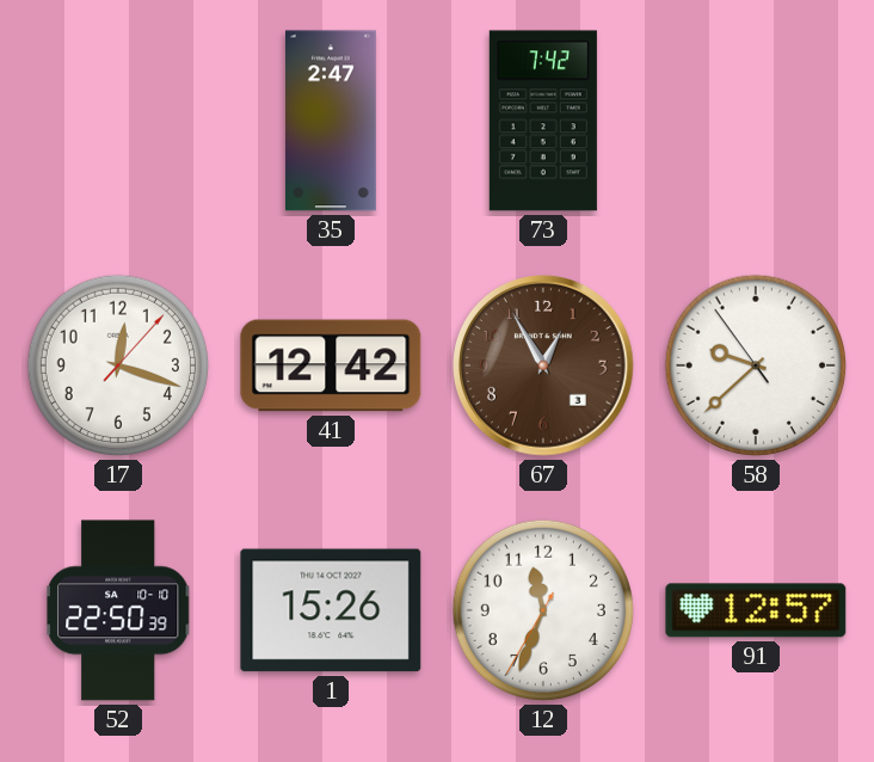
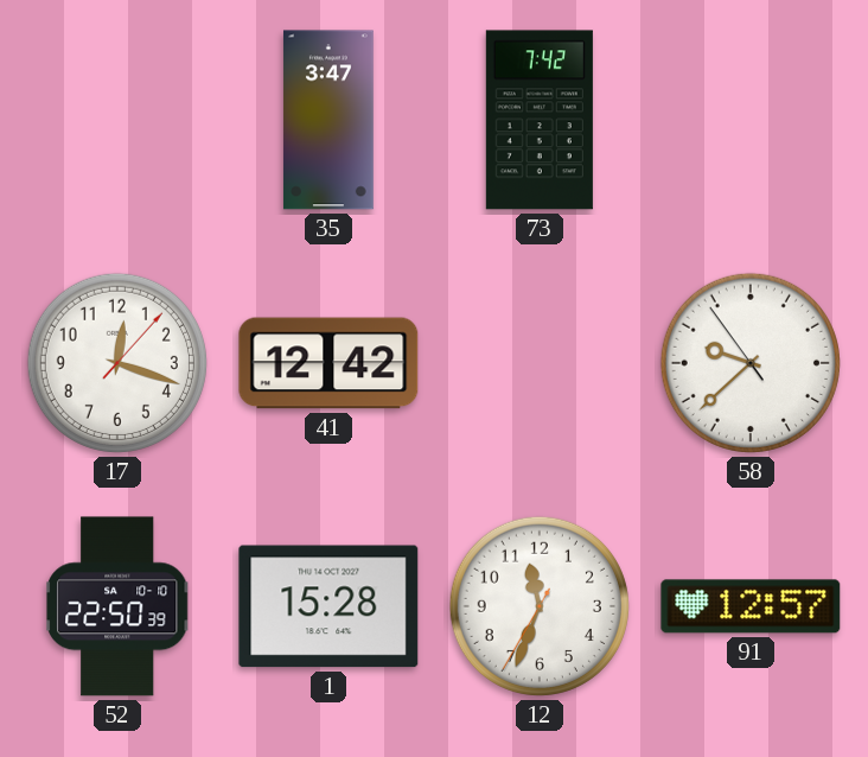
35: 2:47 -> 3:47
67: 12:55 -> none
1: 15:26 -> 15:28
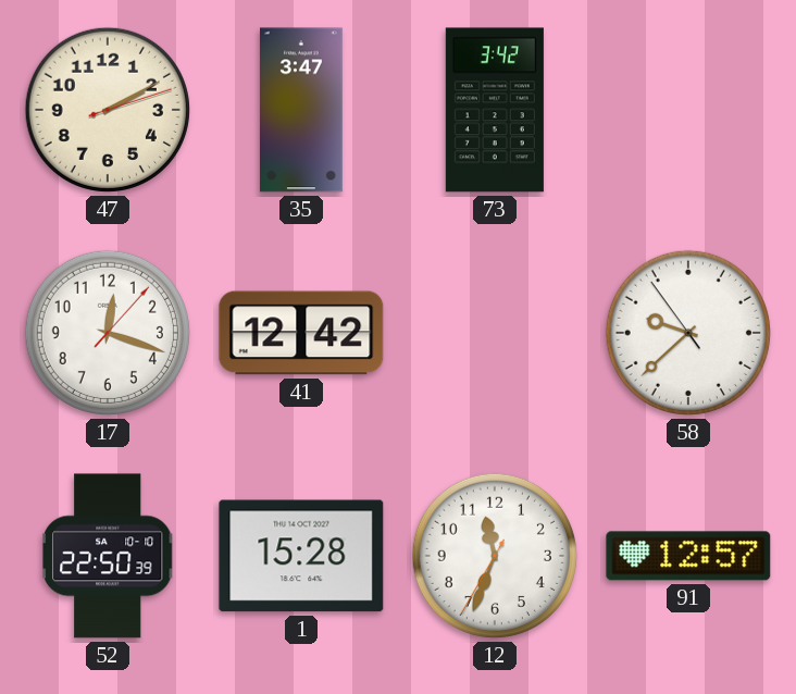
47: none -> 2:10
73: 7:42 -> 3:42
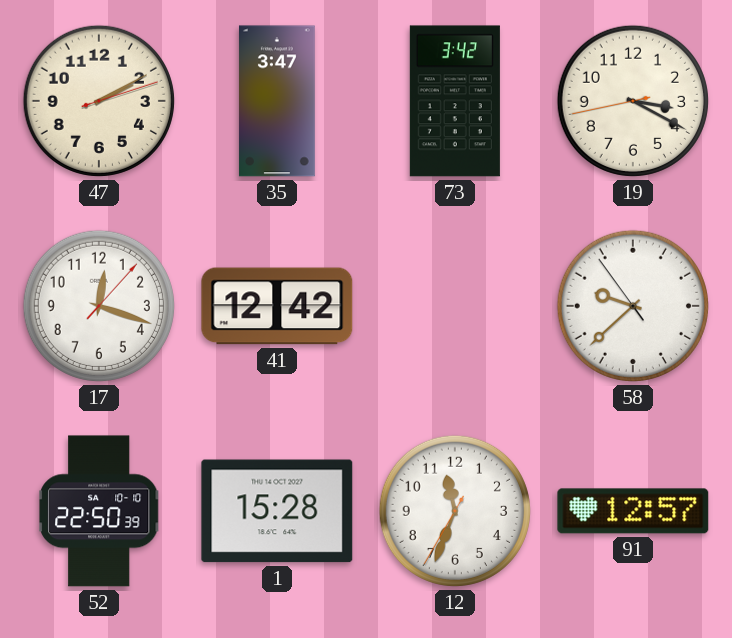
19: none -> 3:19
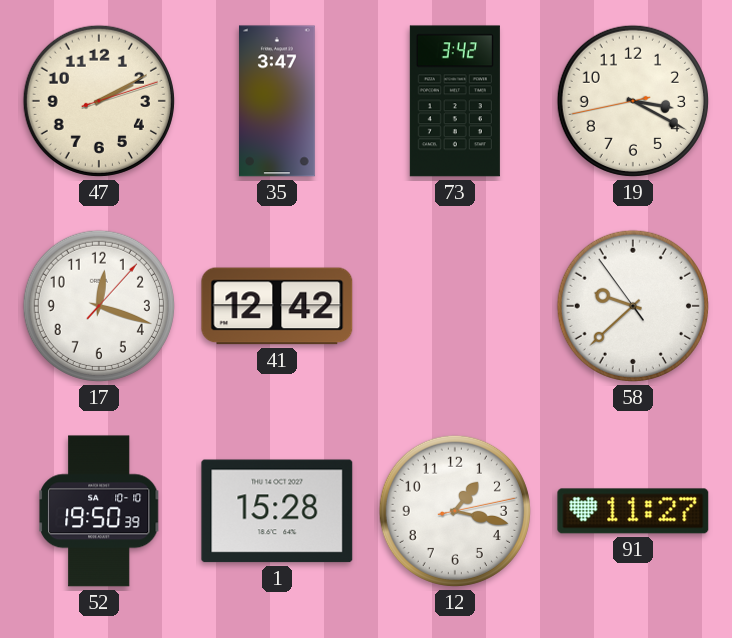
52: 22:50 -> 19:50
12: 11:33 -> 1:17
91: 12:57 -> 11:27
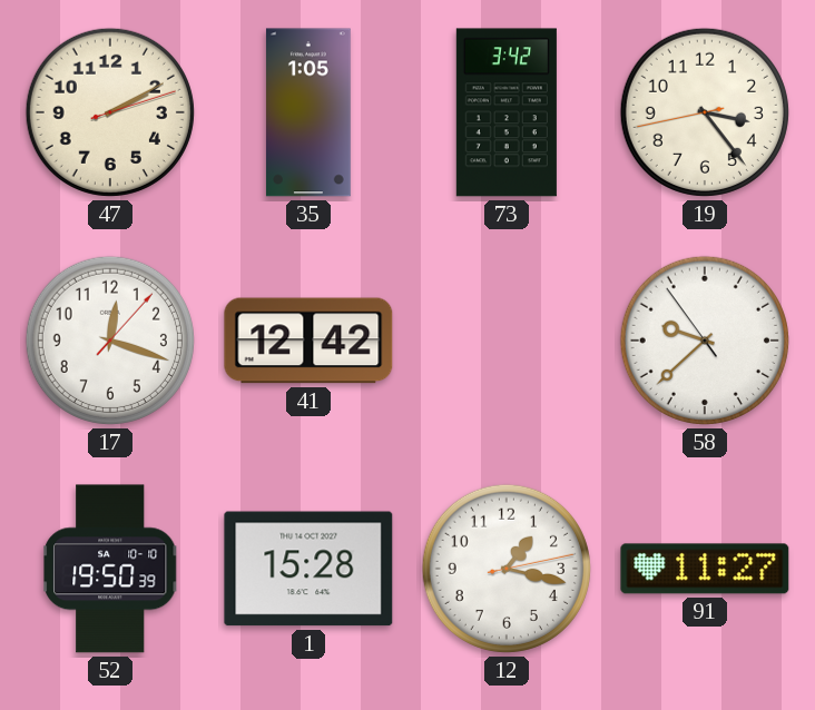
35: 3:47 -> 1:05
19: 3:19 -> 3:23
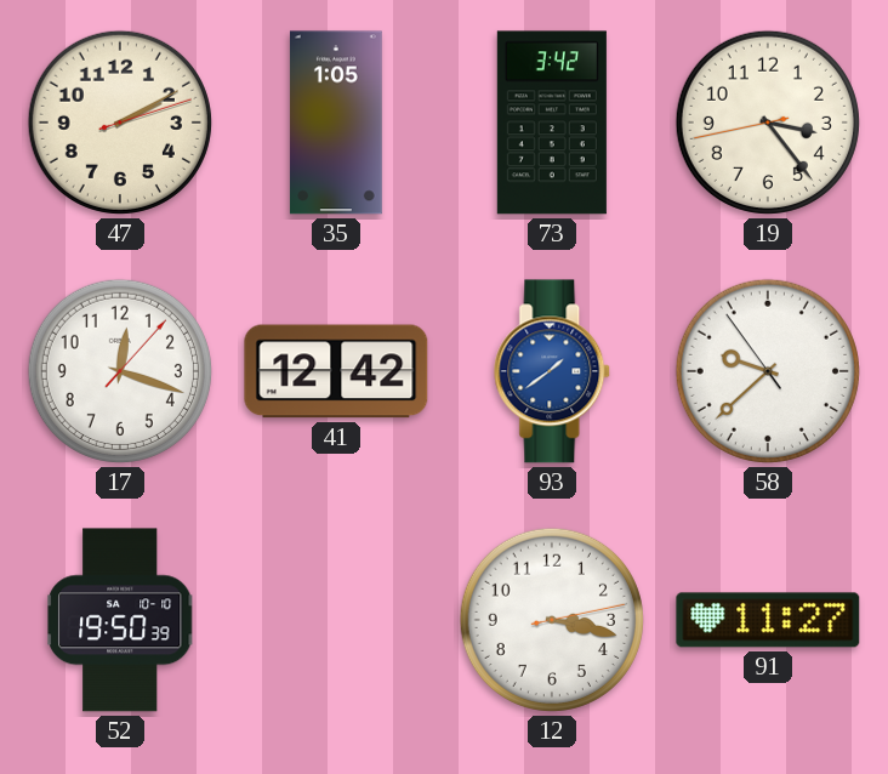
93: none -> 1:39
1: 15:28 -> none
12: 1:17 -> 3:17
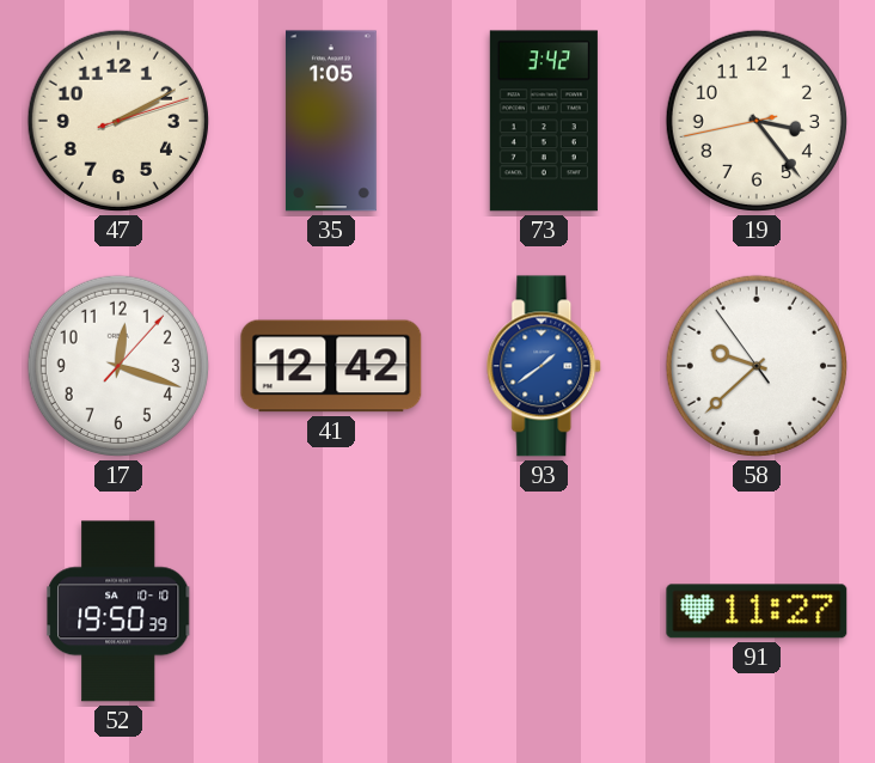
12: 3:17 -> none
